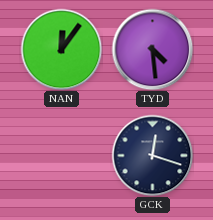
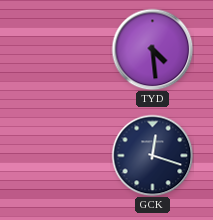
NAN: 12:06 -> none
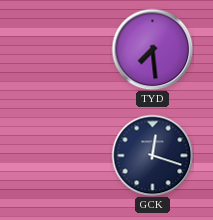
TYD: 4:29 -> 7:29
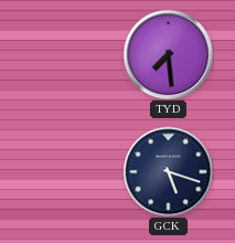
GCK: 12:18 -> 5:18
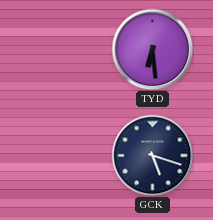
TYD: 7:29 -> 6:29
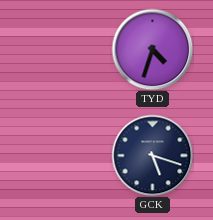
TYD: 6:29 -> 4:33
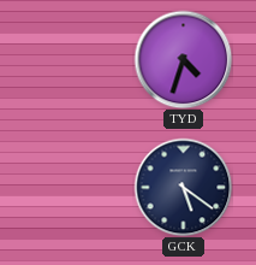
GCK: 5:18 -> 5:21
